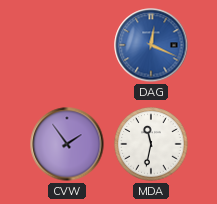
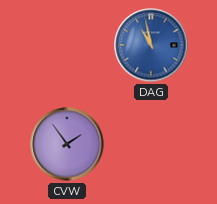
DAG: 12:19 -> 10:58
MDA: 11:32 -> none
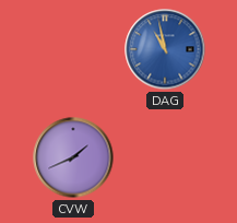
CVW: 1:54 -> 1:41
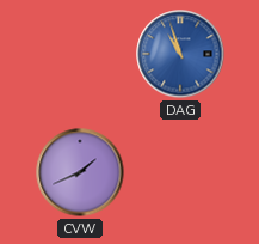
DAG: 10:58 -> 10:57
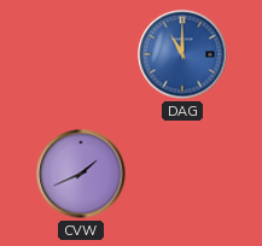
DAG: 10:57 -> 11:00
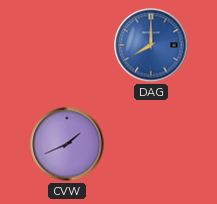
DAG: 11:00 -> 8:00
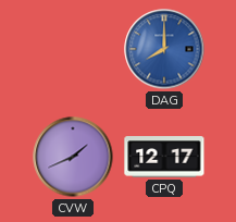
CPQ: none -> 12:17
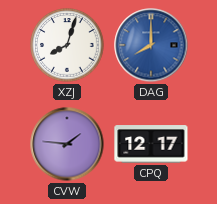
XZJ: none -> 8:03
CVW: 1:41 -> 1:46
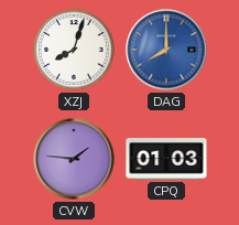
CPQ: 12:17 -> 01:03
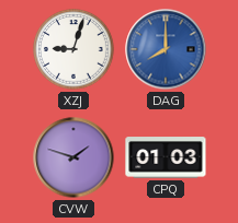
XZJ: 8:03 -> 9:03
CVW: 1:46 -> 1:48
